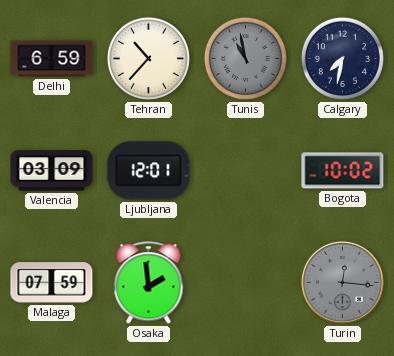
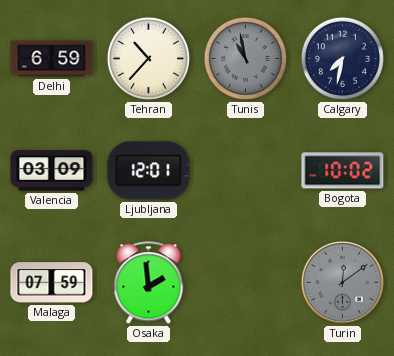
Turin: 12:16 -> 12:09
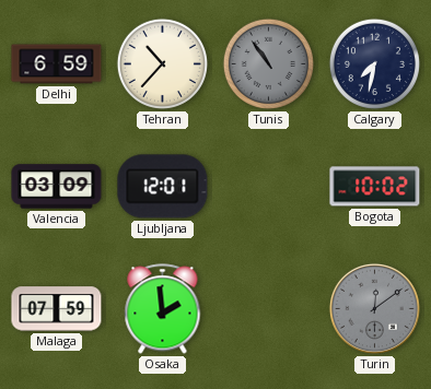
Tunis: 10:58 -> 10:54
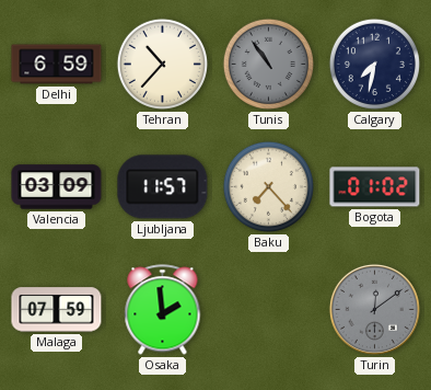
Ljubljana: 12:01 -> 11:57
Baku: none -> 7:23
Bogota: 10:02 -> 01:02
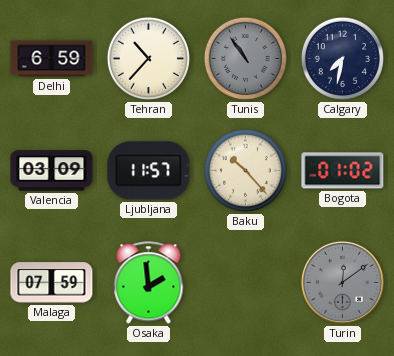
Baku: 7:23 -> 10:23
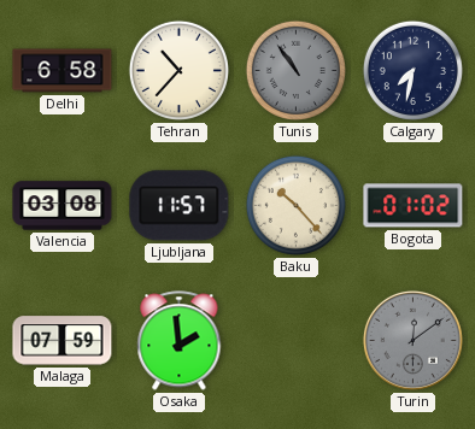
Delhi: 6:59 -> 6:58
Valencia: 03:09 -> 03:08
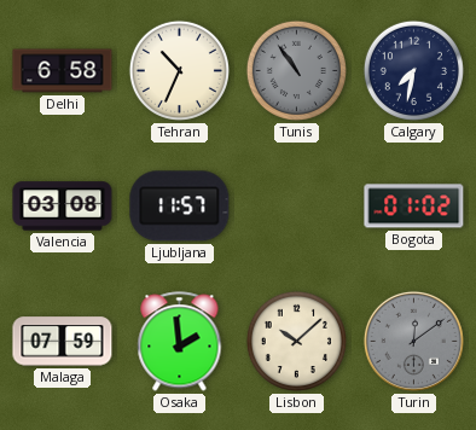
Tehran: 10:37 -> 10:34
Baku: 10:23 -> none
Lisbon: none -> 10:08
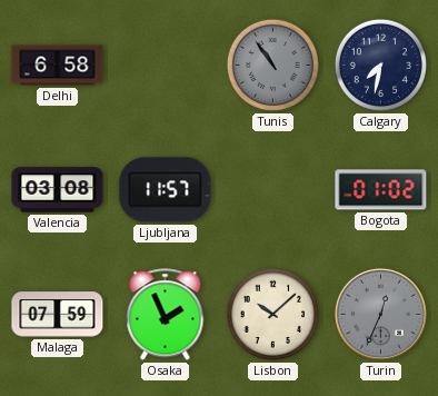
Tehran: 10:34 -> none
Osaka: 1:59 -> 1:56
Turin: 12:09 -> 12:34
